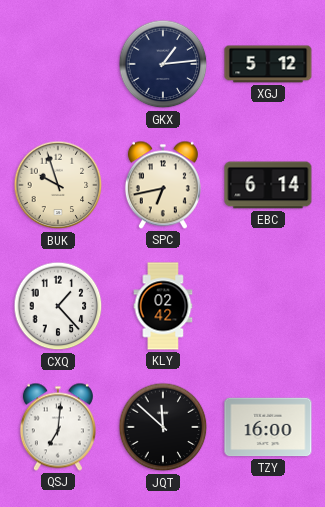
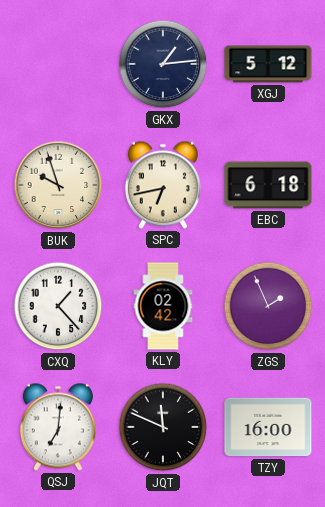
EBC: 6:14 -> 6:18
ZGS: none -> 1:56
JQT: 11:52 -> 11:49
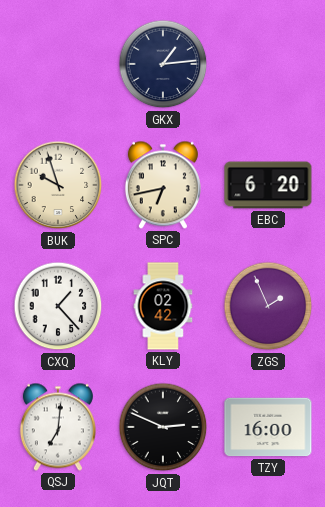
XGJ: 5:12 -> none
EBC: 6:18 -> 6:20
JQT: 11:49 -> 2:49
